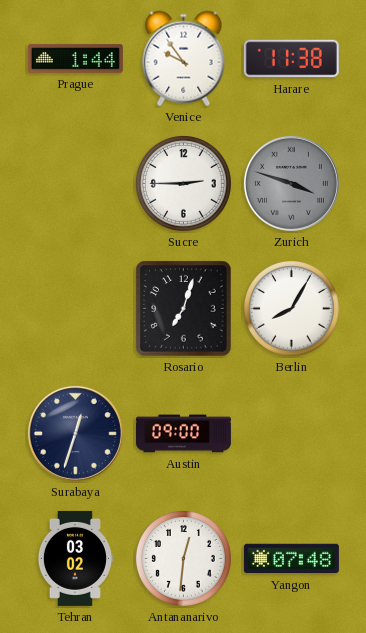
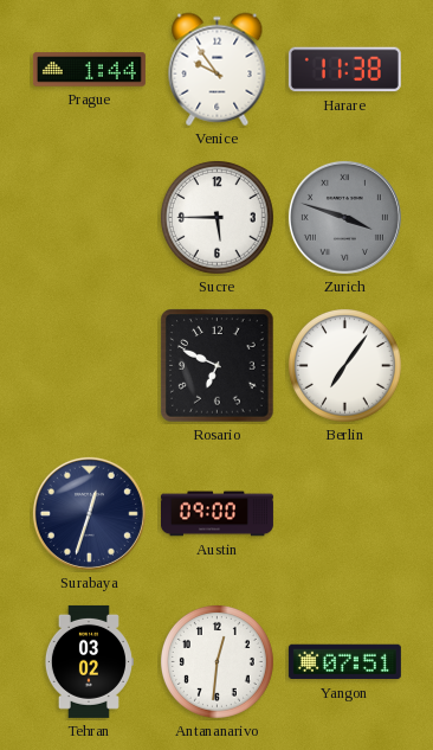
Sucre: 2:45 -> 5:45
Rosario: 7:03 -> 6:49
Berlin: 8:05 -> 7:06
Yangon: 07:48 -> 07:51
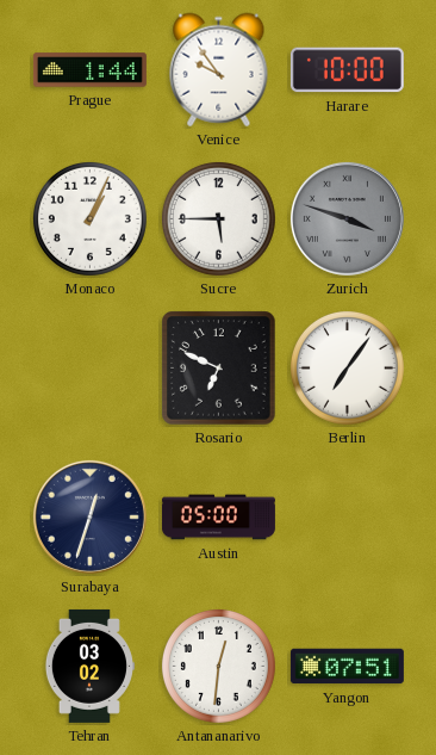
Harare: 11:38 -> 10:00
Monaco: none -> 1:04
Austin: 09:00 -> 05:00
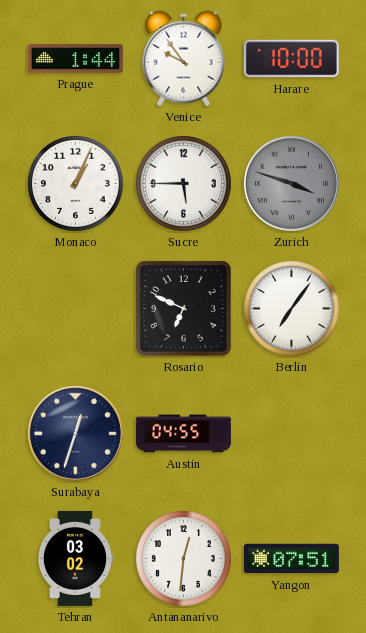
Austin: 05:00 -> 04:55
